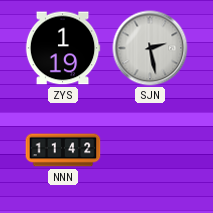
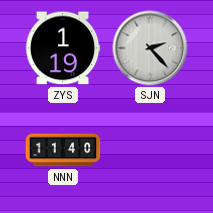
SJN: 2:28 -> 2:23
NNN: 11:42 -> 11:40
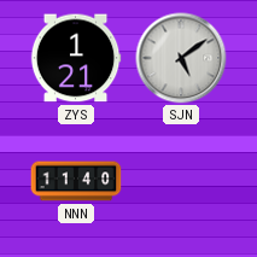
ZYS: 1:19 -> 1:21
SJN: 2:23 -> 5:09
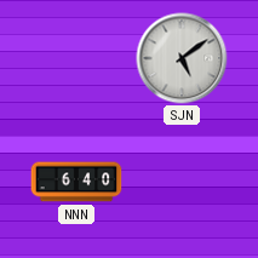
ZYS: 1:21 -> none
NNN: 11:40 -> 6:40
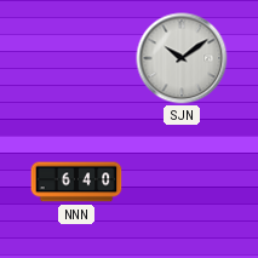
SJN: 5:09 -> 10:09
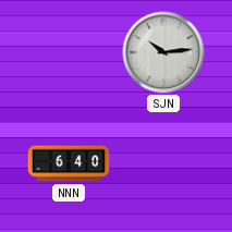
SJN: 10:09 -> 10:14
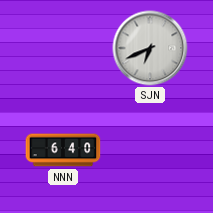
SJN: 10:14 -> 6:41
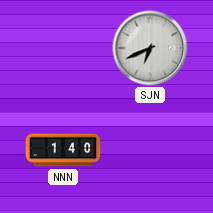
NNN: 6:40 -> 1:40
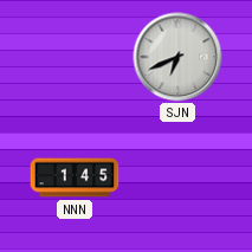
NNN: 1:40 -> 1:45
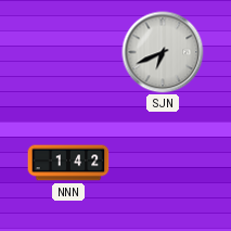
NNN: 1:45 -> 1:42
